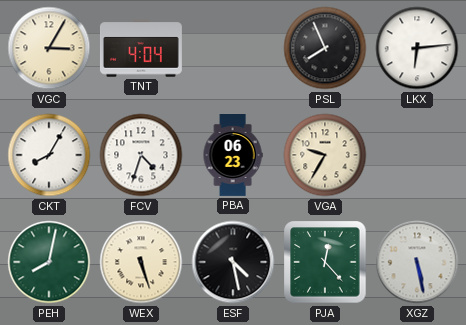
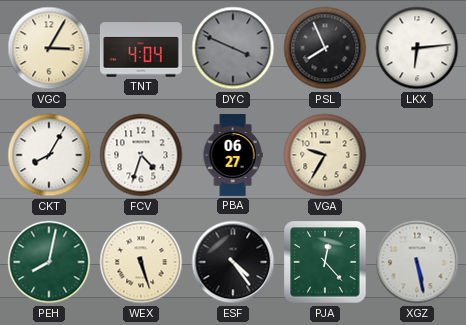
DYC: none -> 3:49
PBA: 06:23 -> 06:27
ESF: 4:28 -> 4:24
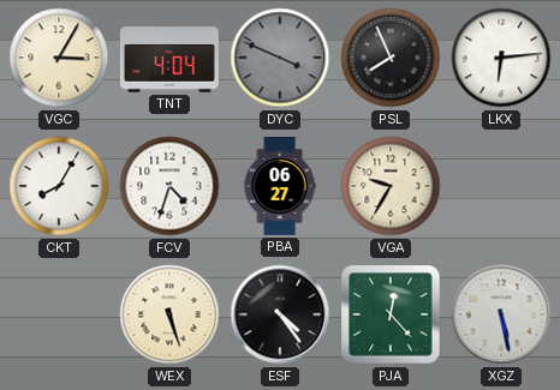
PEH: 8:02 -> none
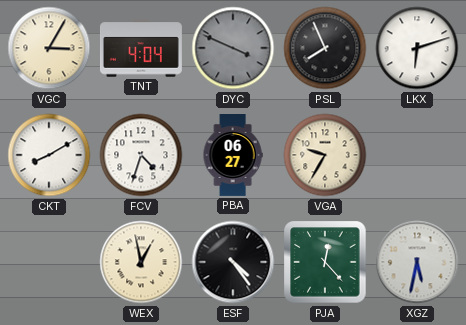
LKX: 6:14 -> 6:12
CKT: 8:05 -> 8:10
WEX: 5:27 -> 12:58
XGZ: 5:28 -> 5:32
